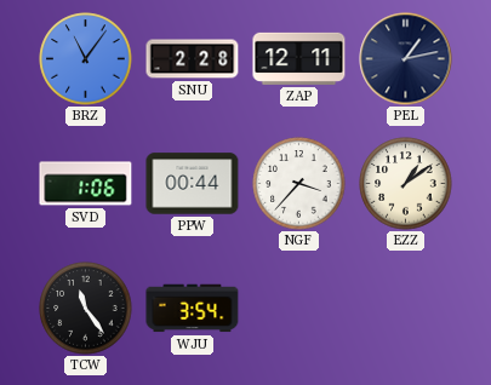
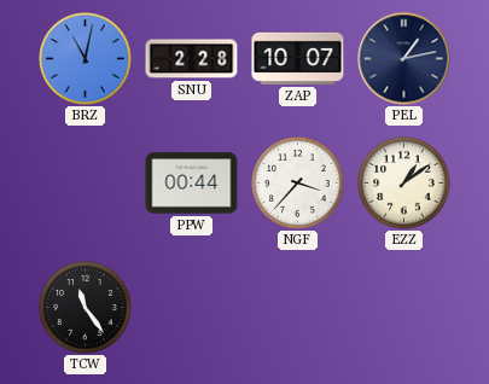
BRZ: 11:06 -> 11:02
ZAP: 12:11 -> 10:07
SVD: 1:06 -> none
WJU: 3:54 -> none
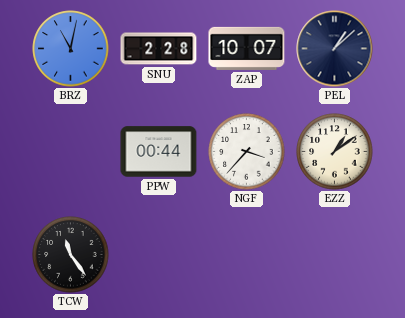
PEL: 1:13 -> 1:08
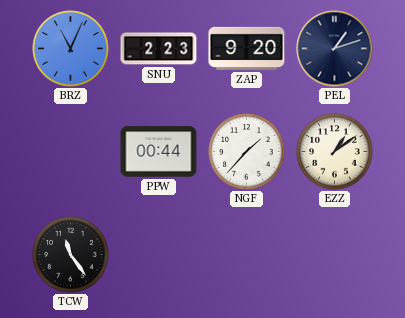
BRZ: 11:02 -> 11:04
SNU: 2:28 -> 2:23
ZAP: 10:07 -> 9:20
PEL: 1:08 -> 1:12
NGF: 3:37 -> 1:37
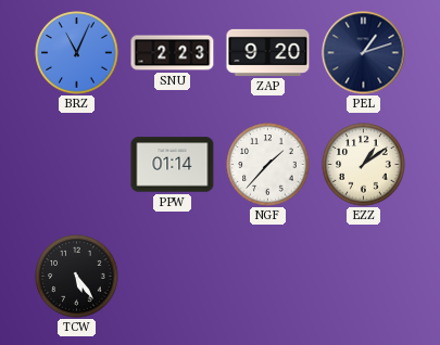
PPW: 00:44 -> 01:14
TCW: 11:24 -> 5:24
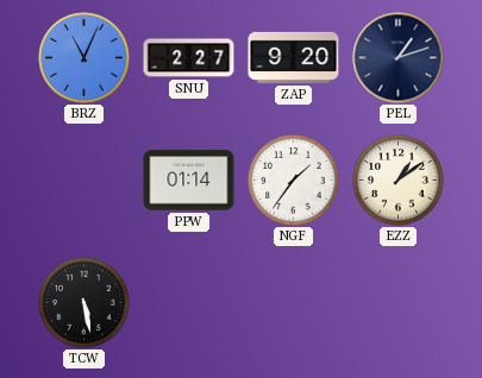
SNU: 2:23 -> 2:27
NGF: 1:37 -> 1:36
TCW: 5:24 -> 5:28
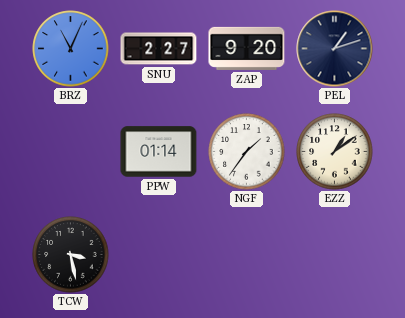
TCW: 5:28 -> 3:28
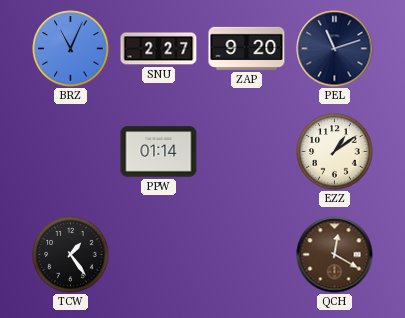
PEL: 1:12 -> 11:12
NGF: 1:36 -> none
TCW: 3:28 -> 1:24
QCH: none -> 12:20
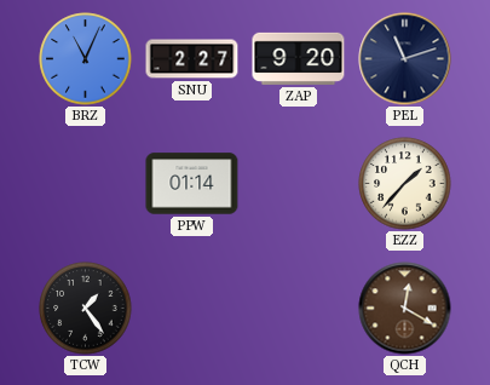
EZZ: 1:09 -> 1:37
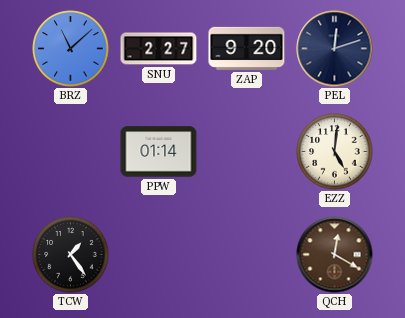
BRZ: 11:04 -> 11:08
PEL: 11:12 -> 12:12
EZZ: 1:37 -> 5:01
